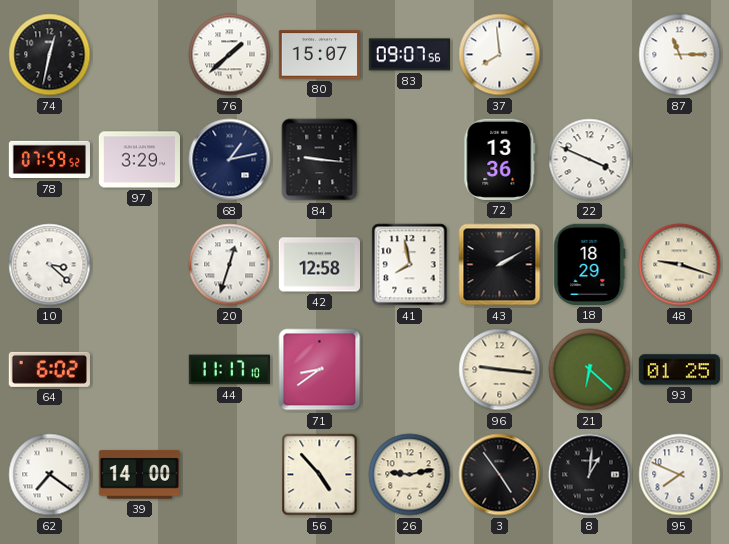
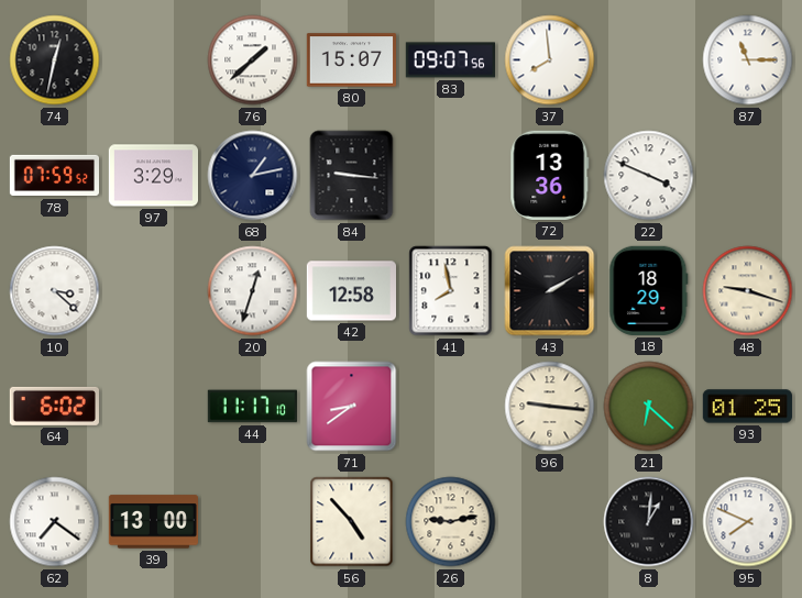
39: 14:00 -> 13:00
3: 4:54 -> none
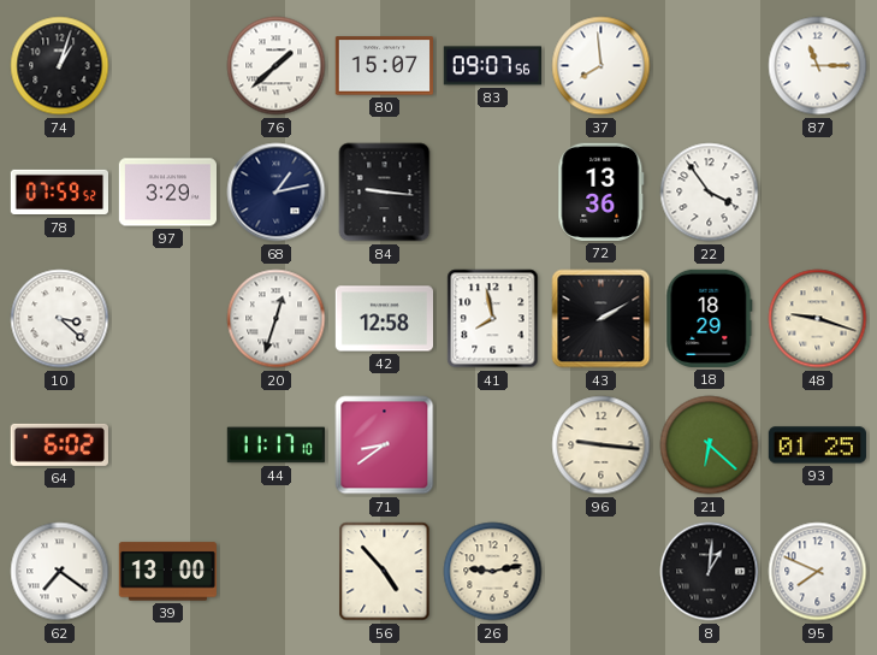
74: 12:32 -> 1:03
22: 3:49 -> 3:54
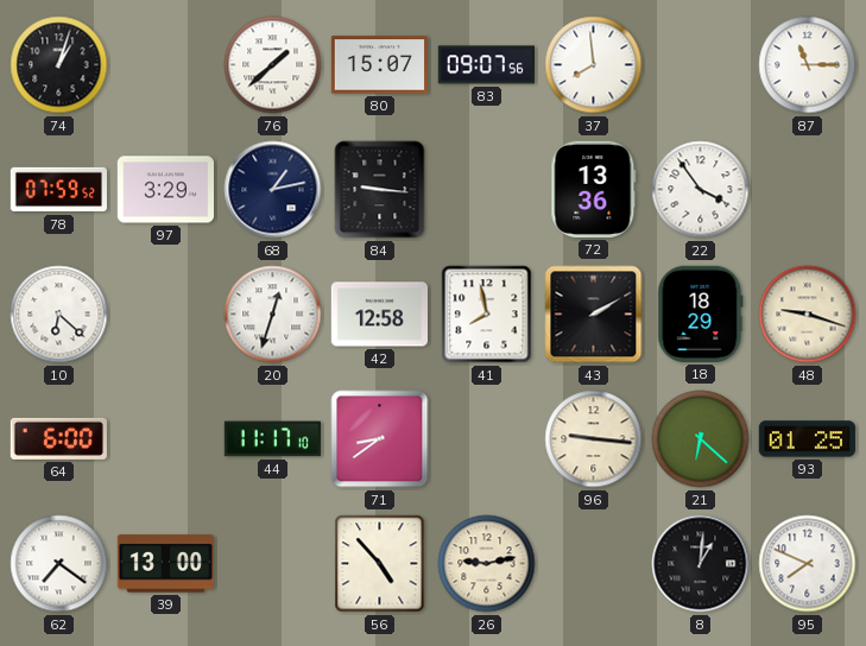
10: 3:22 -> 6:22
64: 6:02 -> 6:00
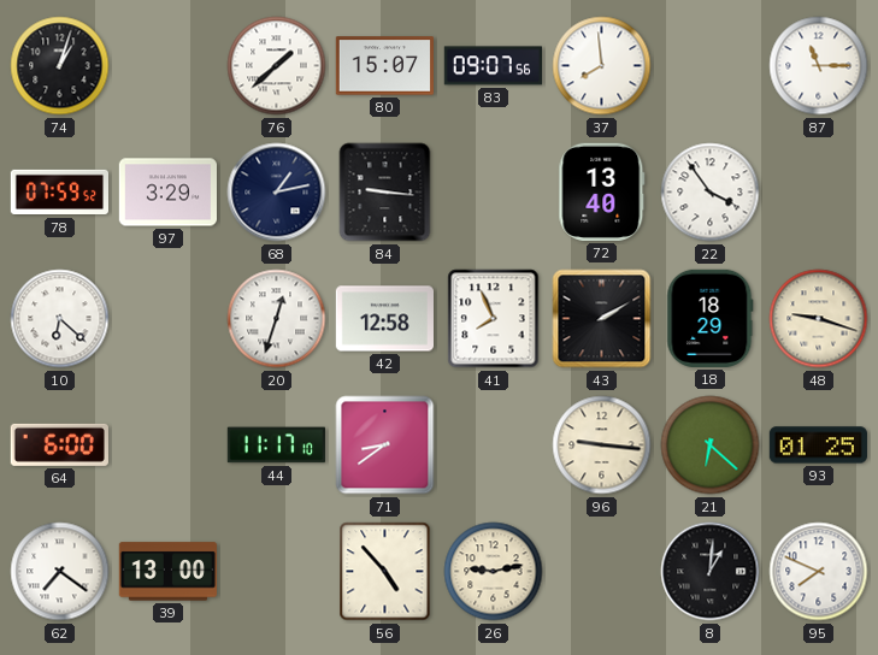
72: 13:36 -> 13:40
41: 7:58 -> 7:56
